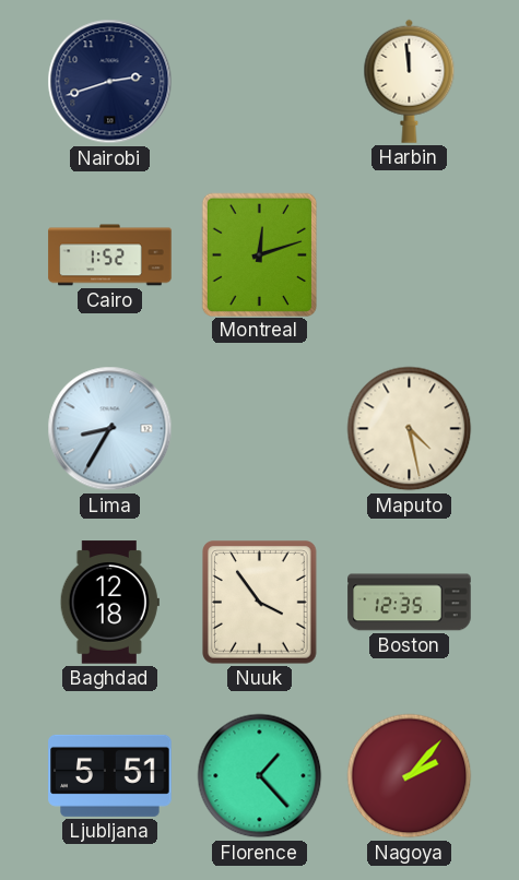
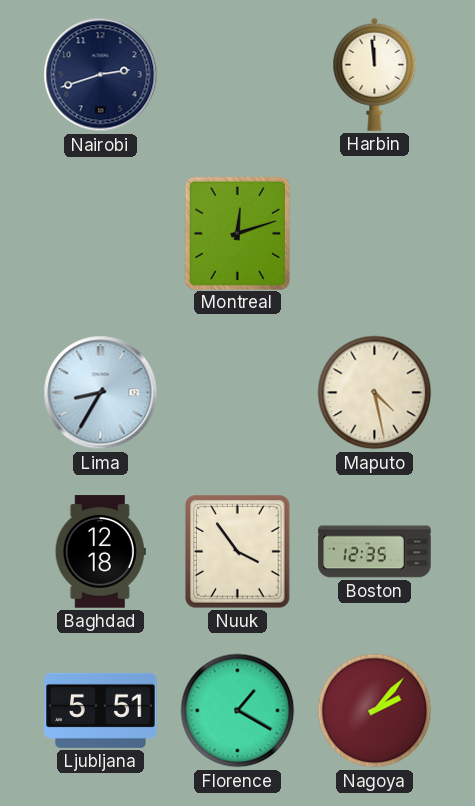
Cairo: 1:52 -> none
Florence: 1:23 -> 1:20
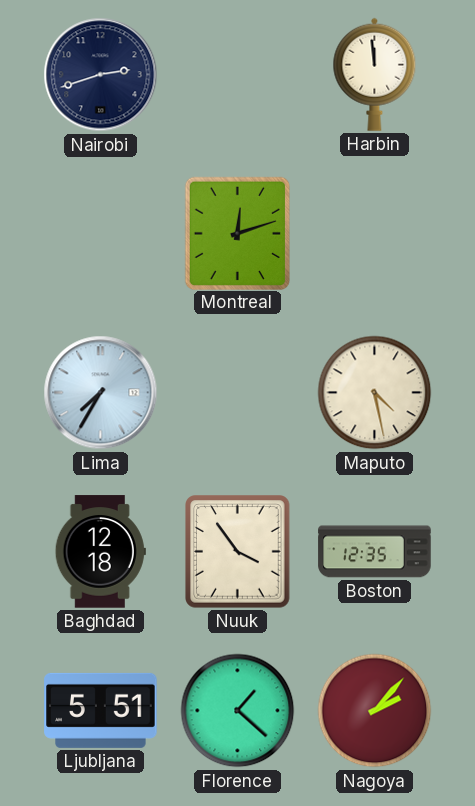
Lima: 8:35 -> 7:35
Florence: 1:20 -> 1:22
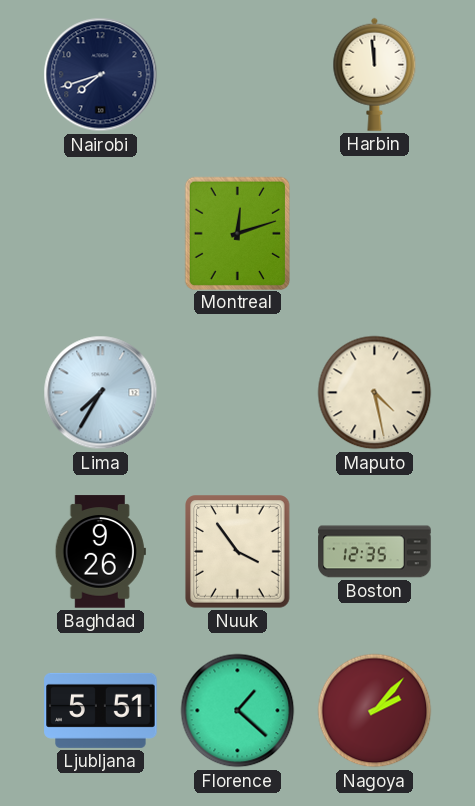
Nairobi: 2:42 -> 7:42
Baghdad: 12:18 -> 9:26
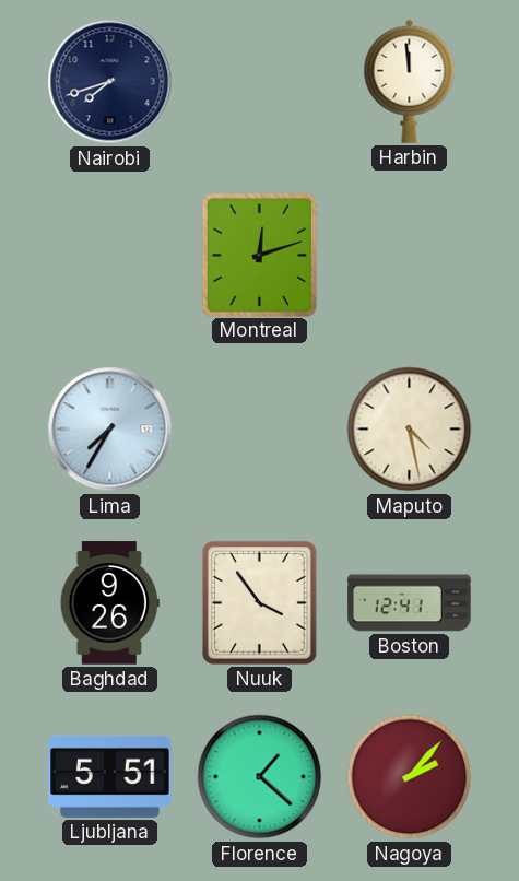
Boston: 12:35 -> 12:41
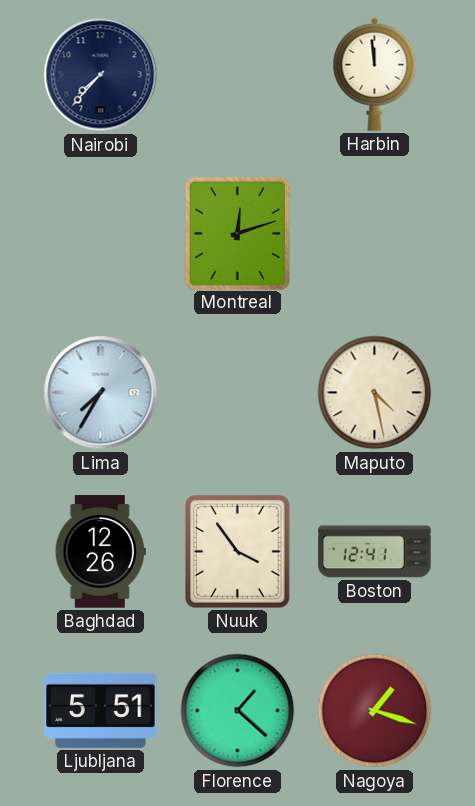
Nairobi: 7:42 -> 7:37
Baghdad: 9:26 -> 12:26
Nagoya: 2:07 -> 1:18
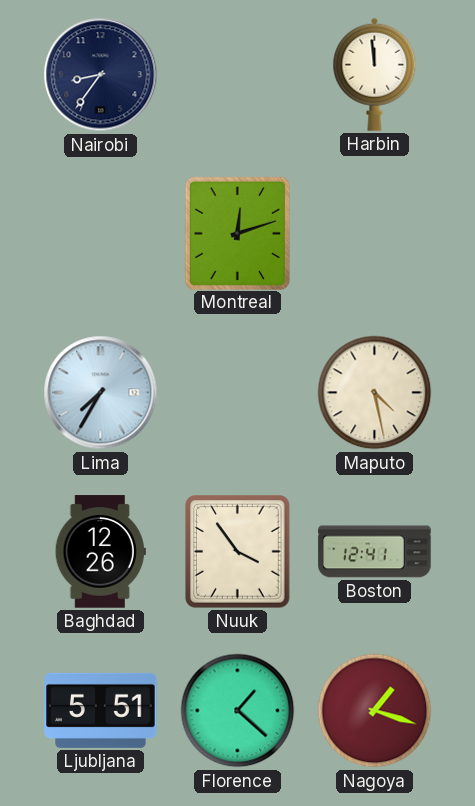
Nairobi: 7:37 -> 8:36
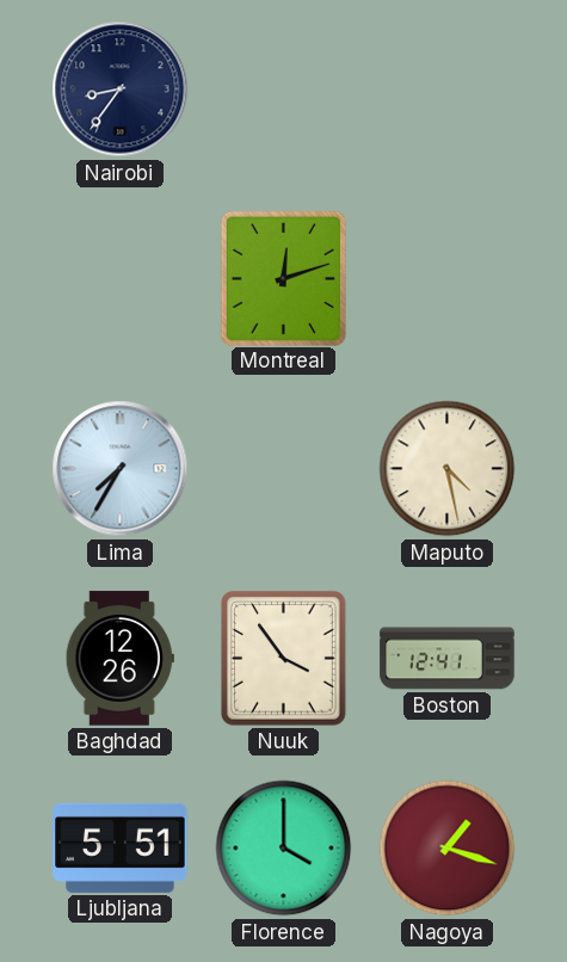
Harbin: 11:59 -> none
Florence: 1:22 -> 4:00
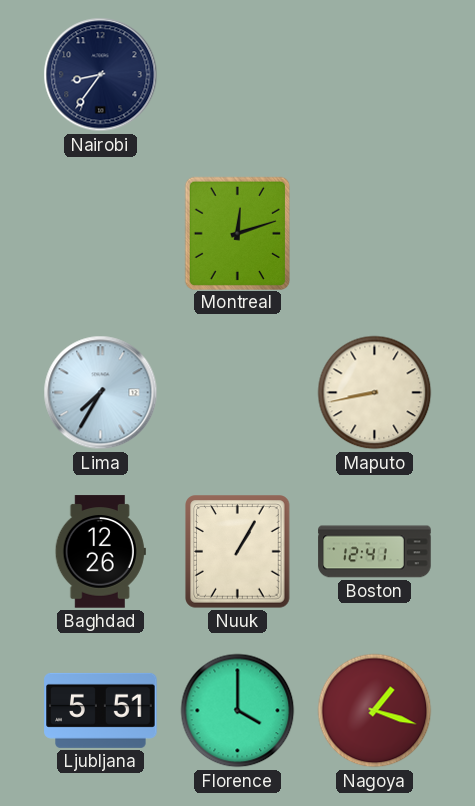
Maputo: 4:28 -> 8:43
Nuuk: 3:54 -> 1:05
